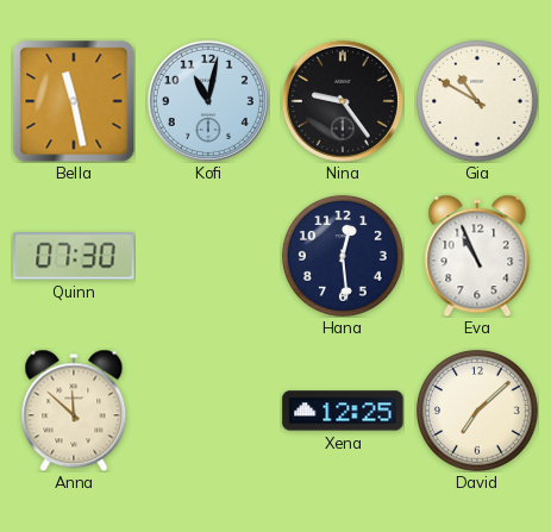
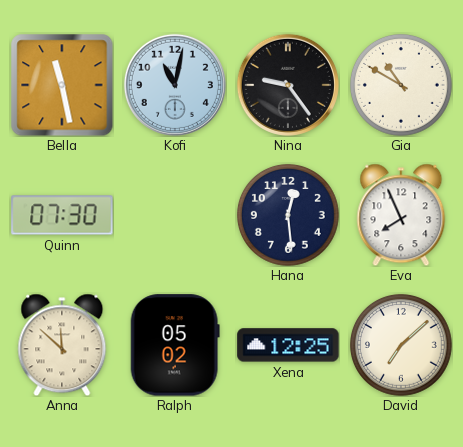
Eva: 10:56 -> 7:56
Ralph: none -> 05:02
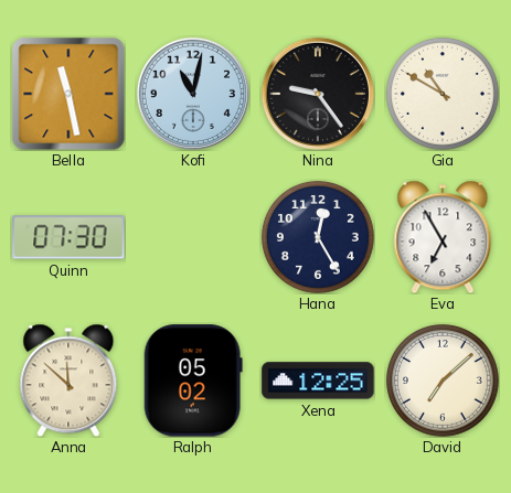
Hana: 12:29 -> 12:25
Eva: 7:56 -> 6:55
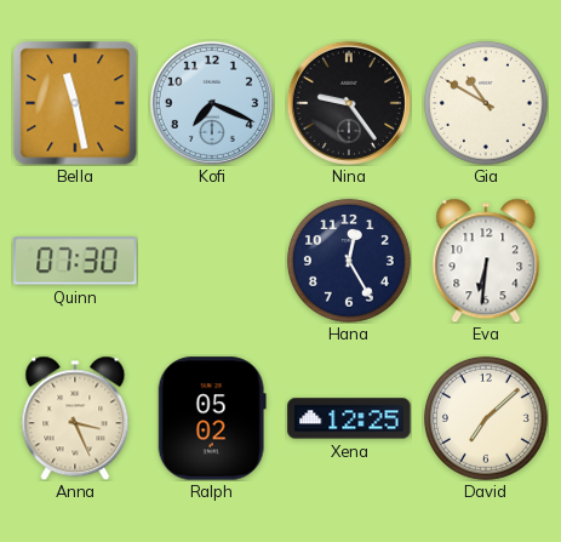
Kofi: 11:02 -> 7:19
Eva: 6:55 -> 6:31
Anna: 11:52 -> 3:26
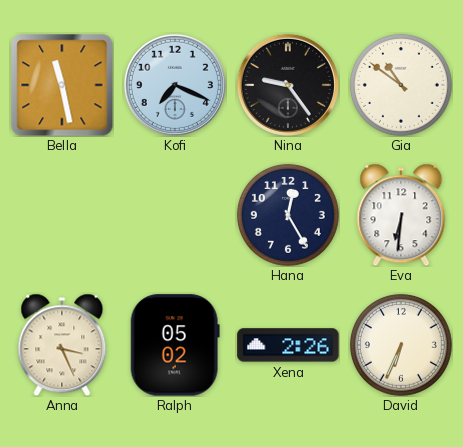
Gia: 10:50 -> 10:51
Quinn: 07:30 -> none
Xena: 12:25 -> 2:26
David: 7:08 -> 6:34
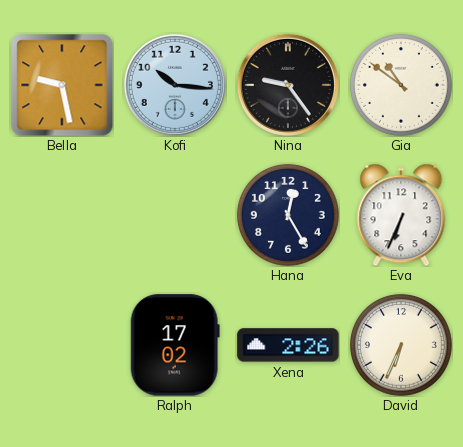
Bella: 11:28 -> 9:28
Kofi: 7:19 -> 10:16
Eva: 6:31 -> 6:34
Anna: 3:26 -> none
Ralph: 05:02 -> 17:02
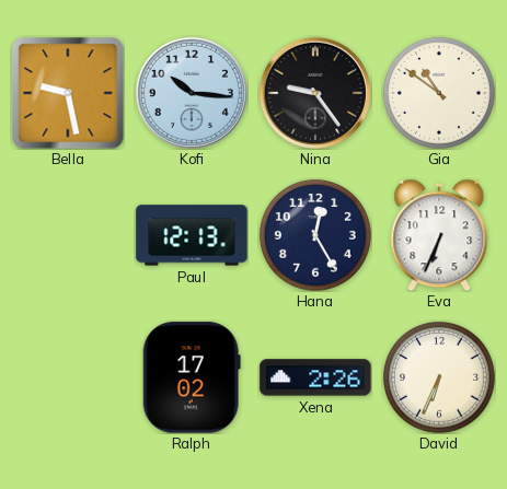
Paul: none -> 12:13
